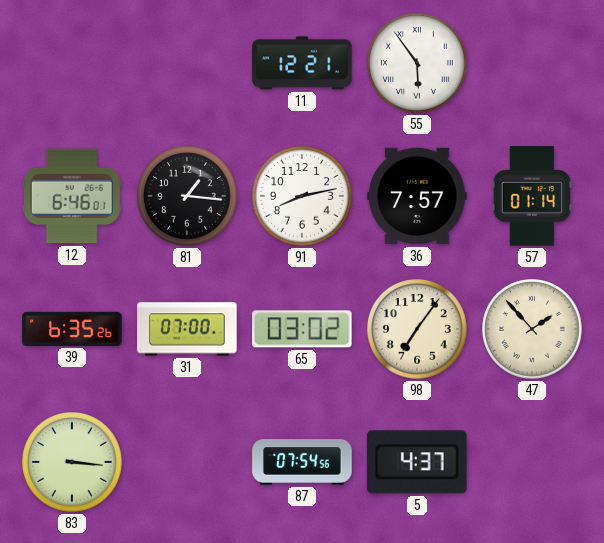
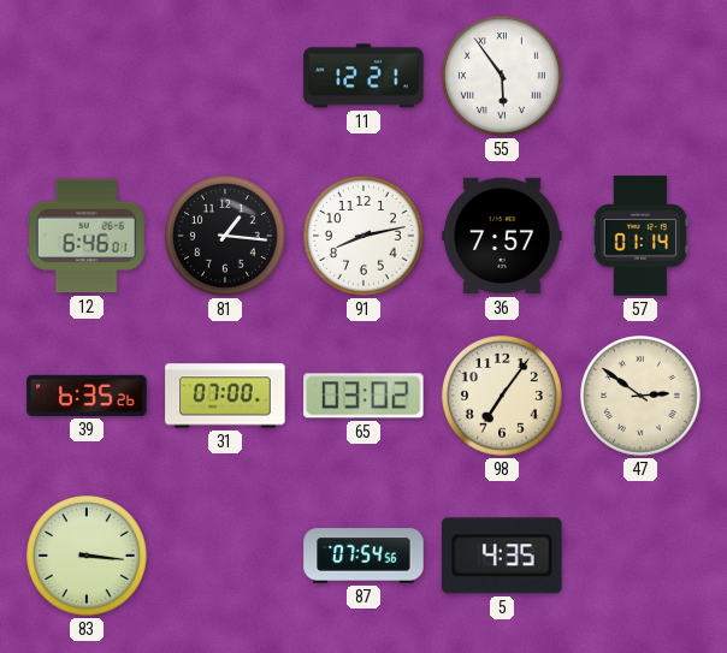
47: 1:53 -> 2:51
5: 4:37 -> 4:35
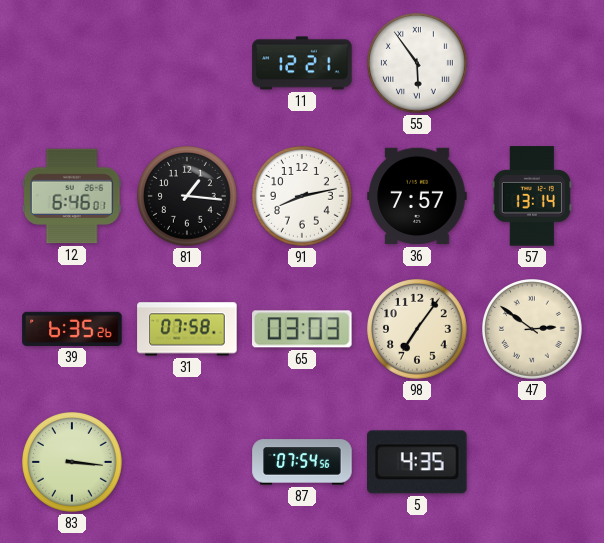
57: 01:14 -> 13:14
31: 07:00 -> 07:58
65: 03:02 -> 03:03
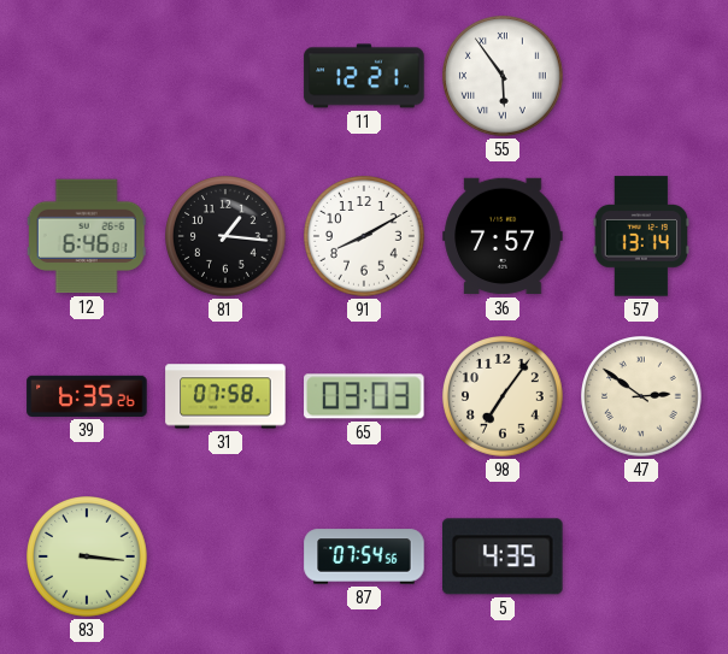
91: 8:13 -> 8:10
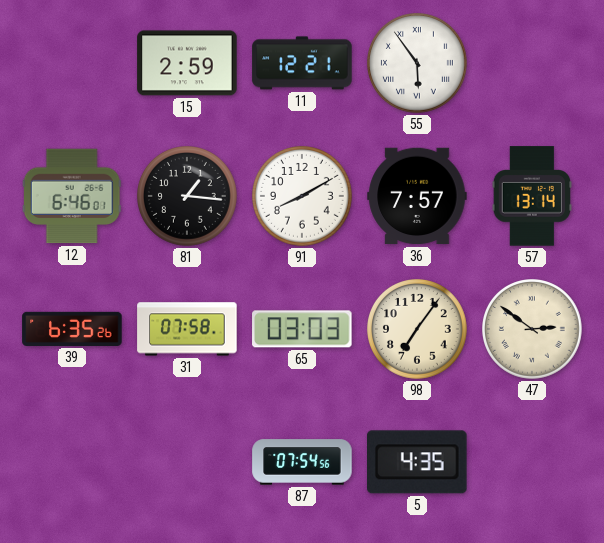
15: none -> 2:59
83: 3:16 -> none
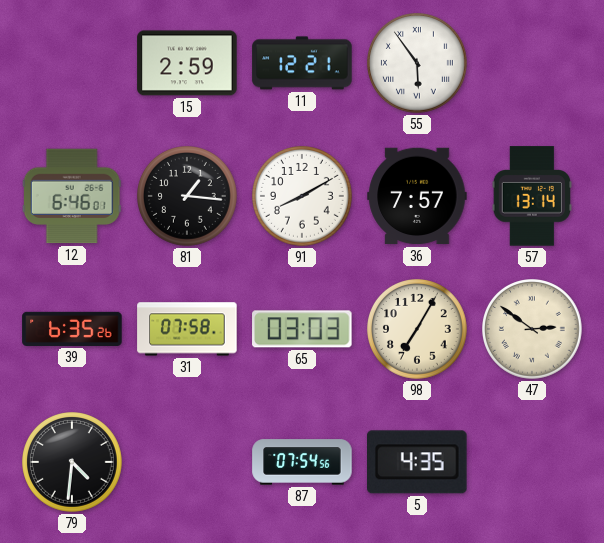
98: 7:06 -> 7:05
79: none -> 4:31
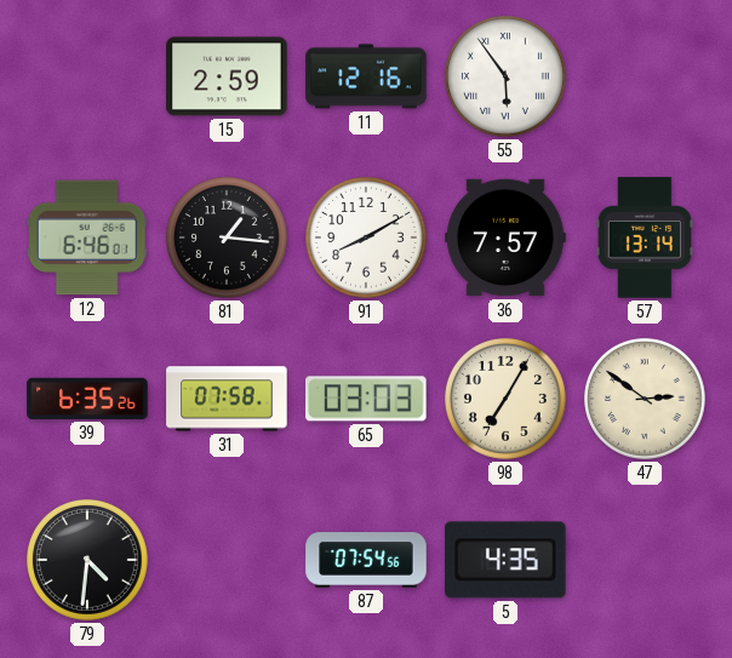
11: 12:21 -> 12:16
